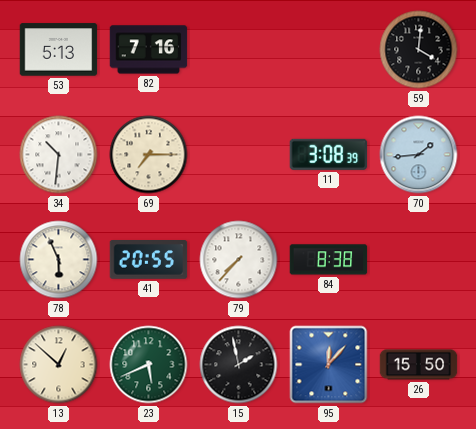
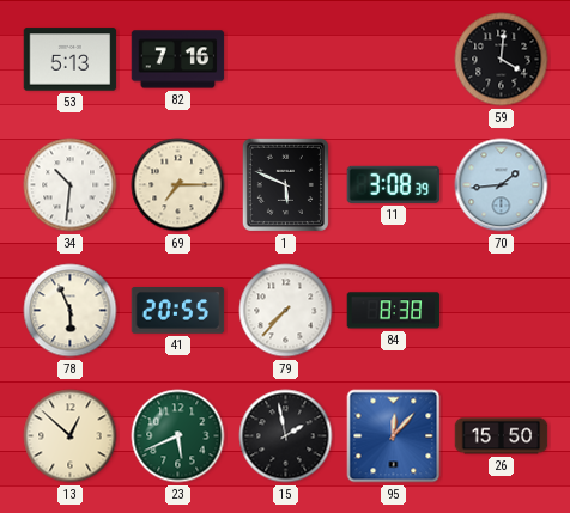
1: none -> 5:49
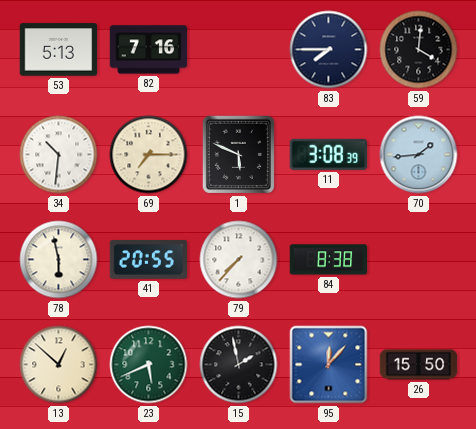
83: none -> 7:45
78: 5:56 -> 5:58
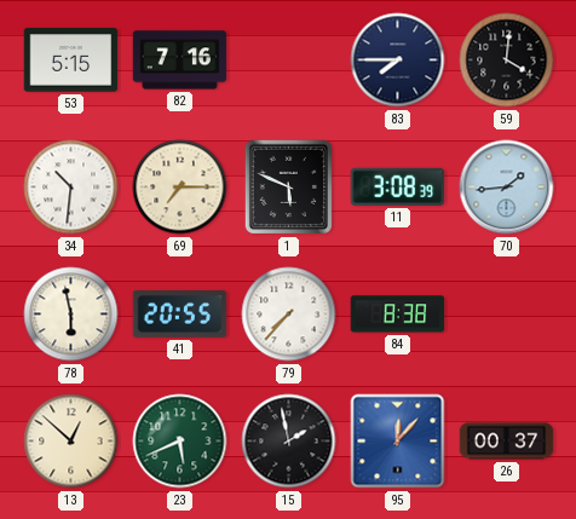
53: 5:13 -> 5:15
26: 15:50 -> 00:37
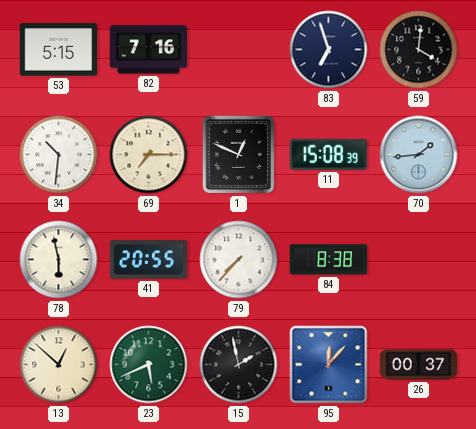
83: 7:45 -> 6:57
1: 5:49 -> 12:49
11: 3:08 -> 15:08
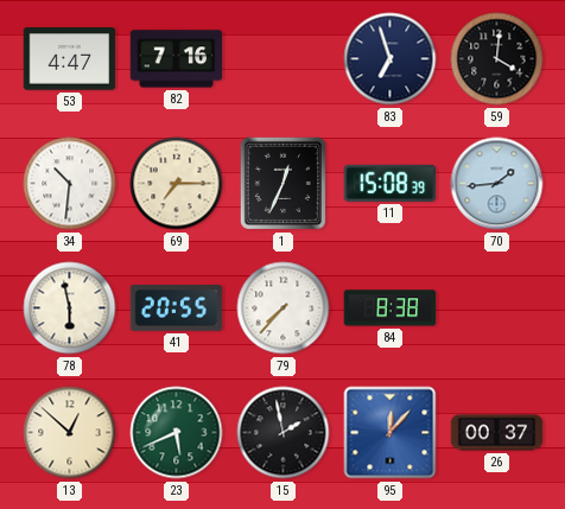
53: 5:15 -> 4:47
1: 12:49 -> 12:34
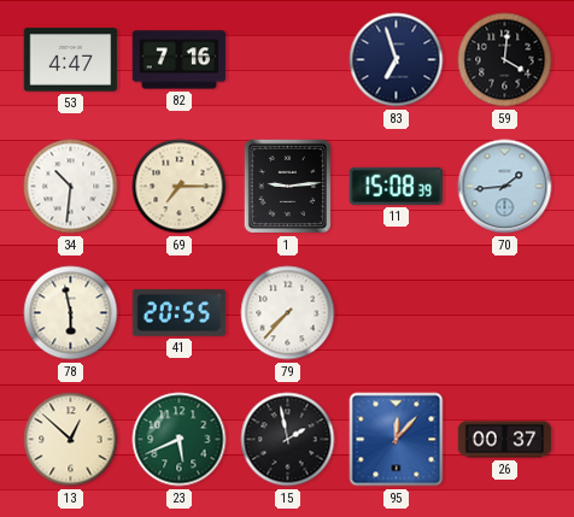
1: 12:34 -> 9:14
84: 8:38 -> none
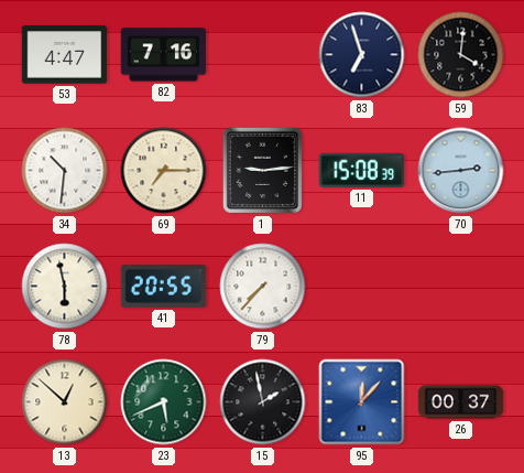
70: 1:44 -> 2:44
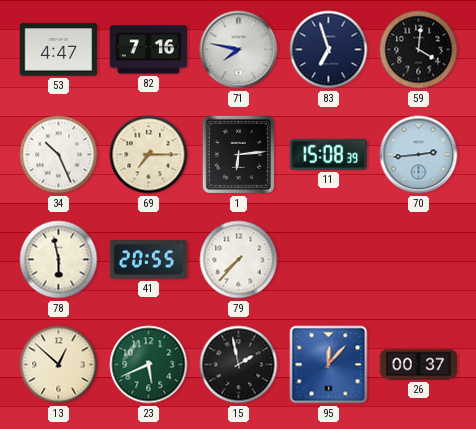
71: none -> 7:47
34: 10:31 -> 10:26
1: 9:14 -> 6:14
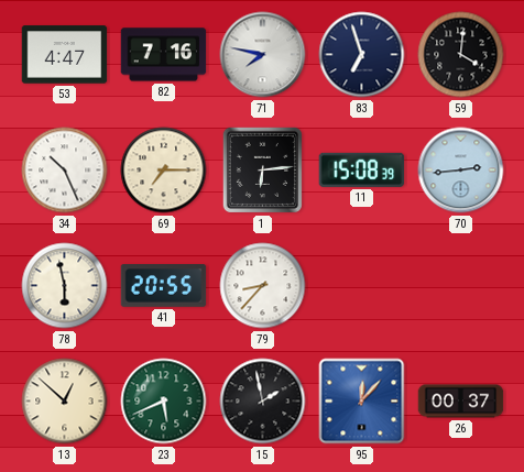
79: 7:37 -> 8:37
